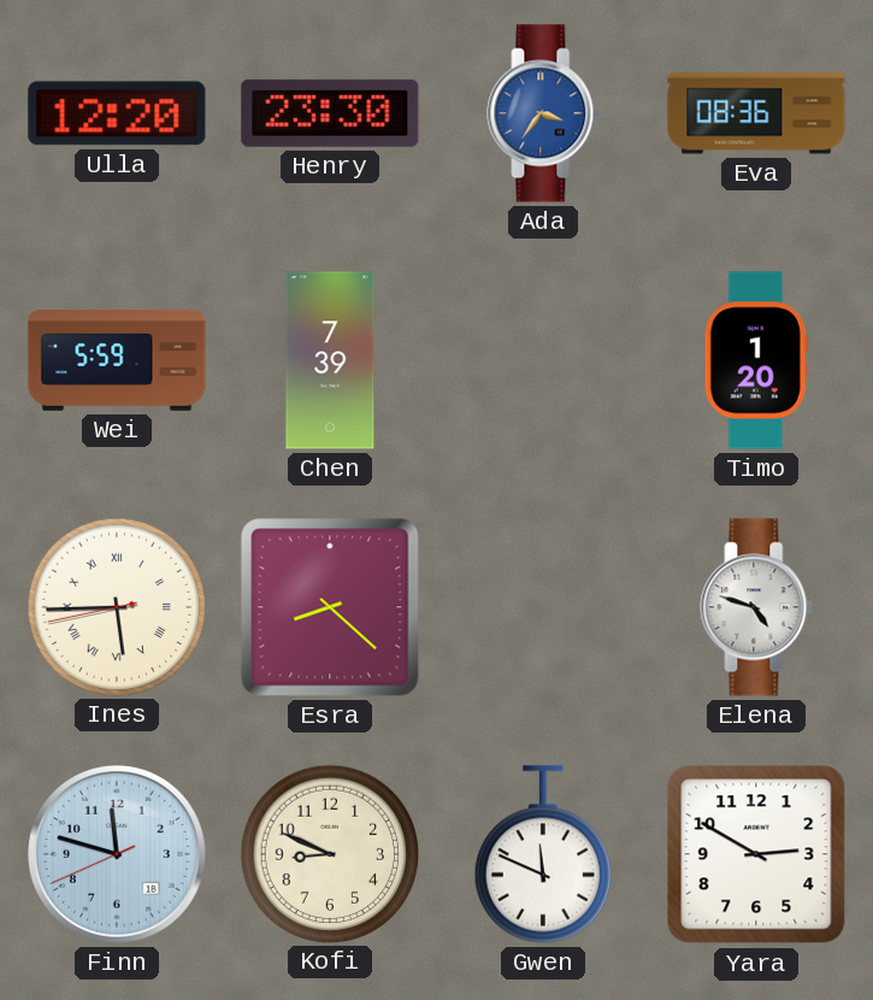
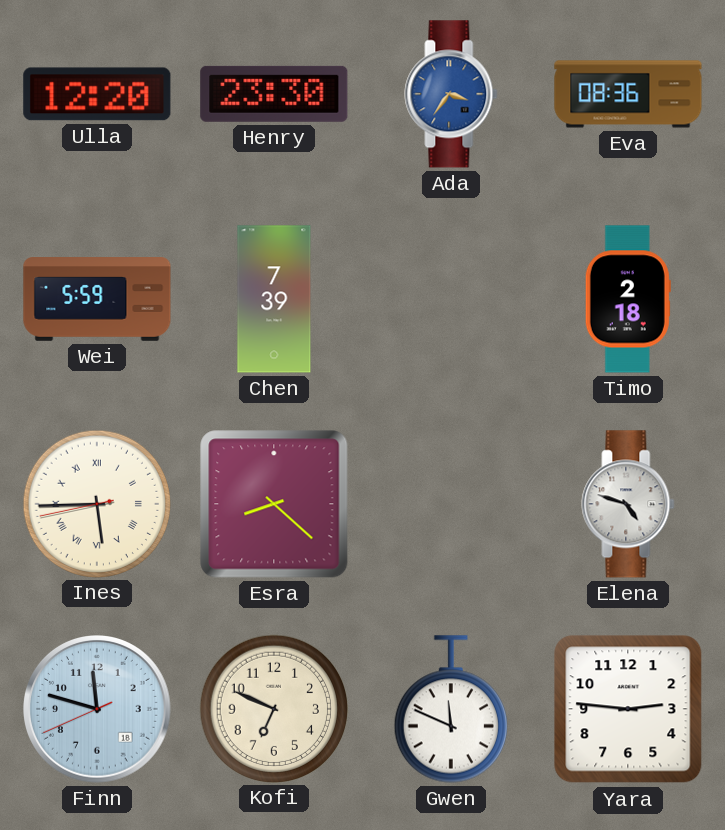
Timo: 1:20 -> 2:18
Kofi: 8:49 -> 6:49
Yara: 2:50 -> 2:46
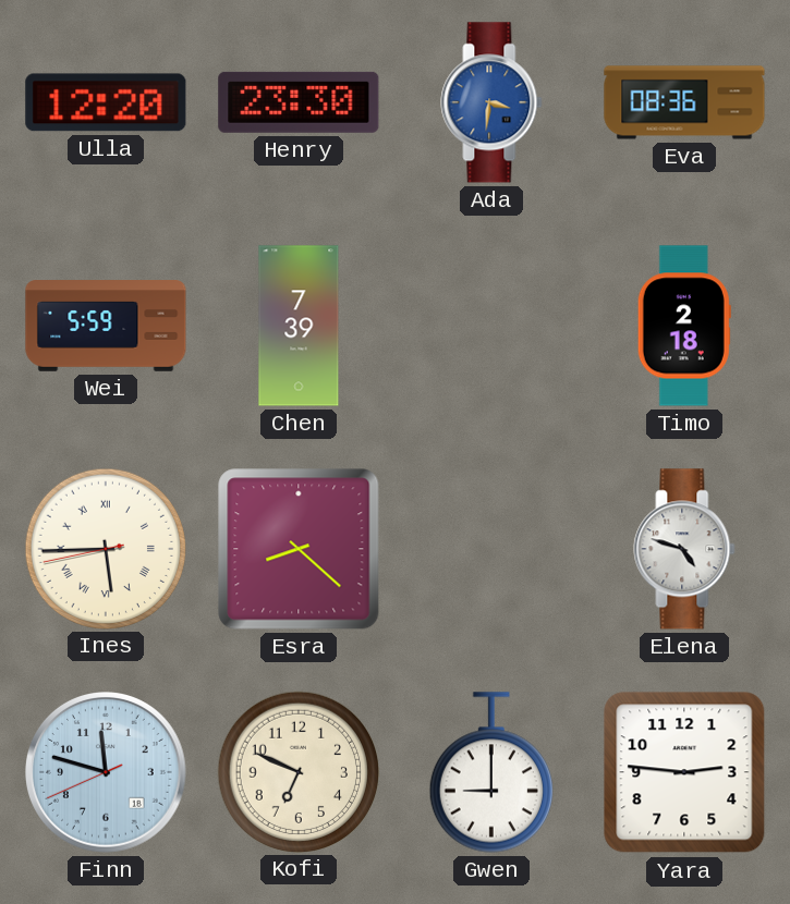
Ada: 3:36 -> 3:31
Gwen: 11:49 -> 9:00
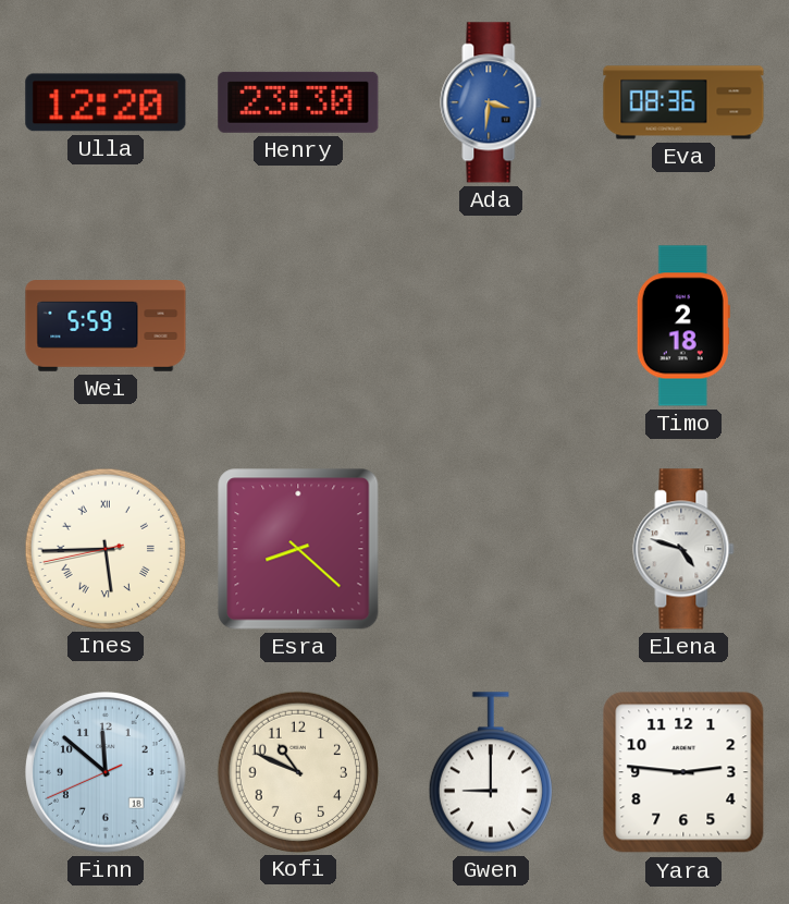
Chen: 7:39 -> none
Finn: 11:47 -> 11:51
Kofi: 6:49 -> 10:49
